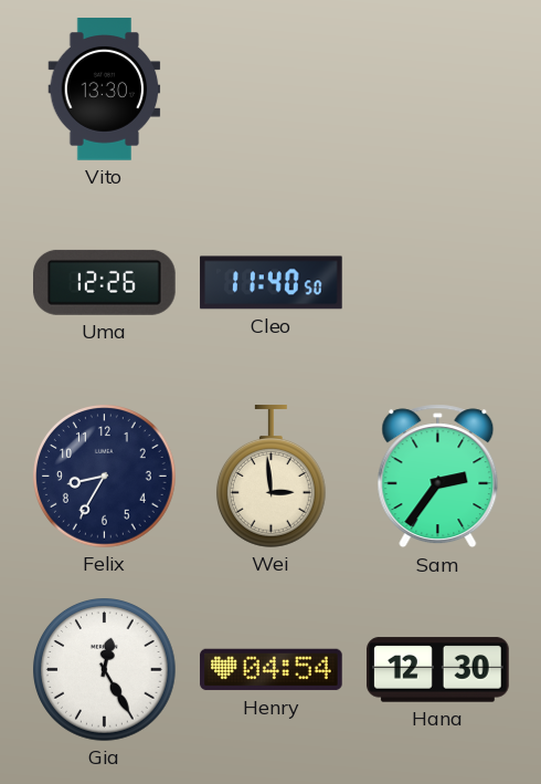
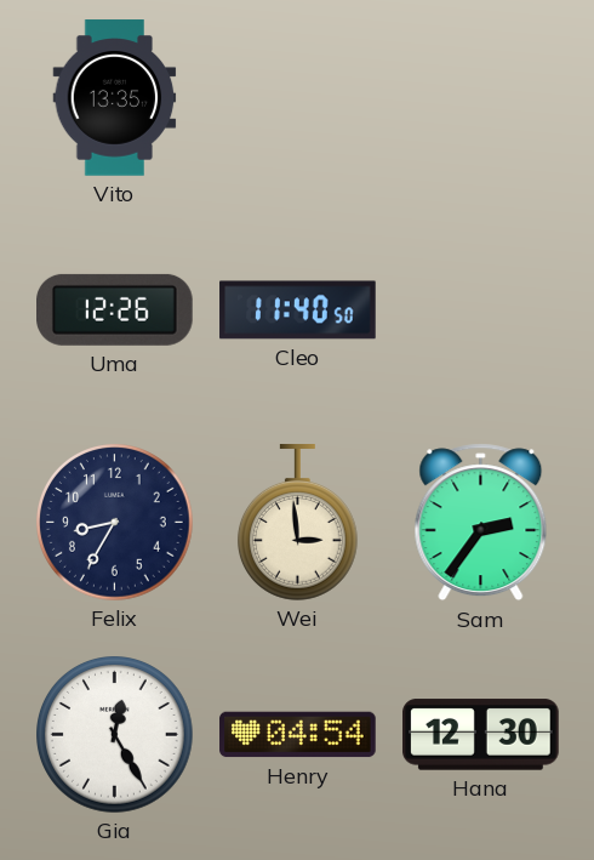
Vito: 13:30 -> 13:35
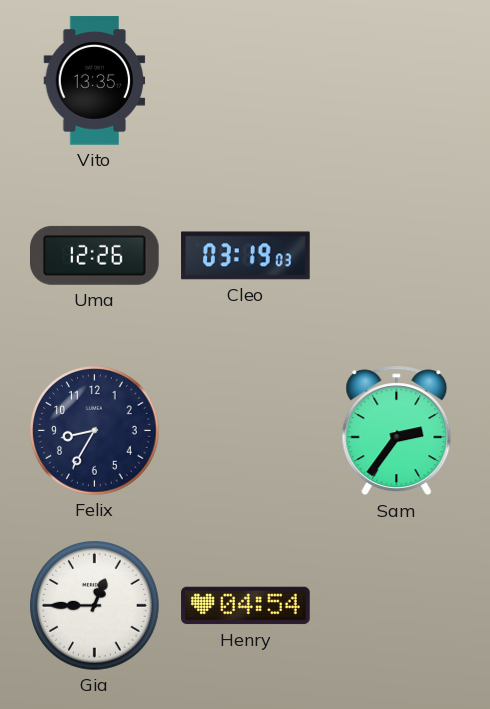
Cleo: 11:40 -> 03:19
Wei: 2:59 -> none
Gia: 12:25 -> 12:45
Hana: 12:30 -> none
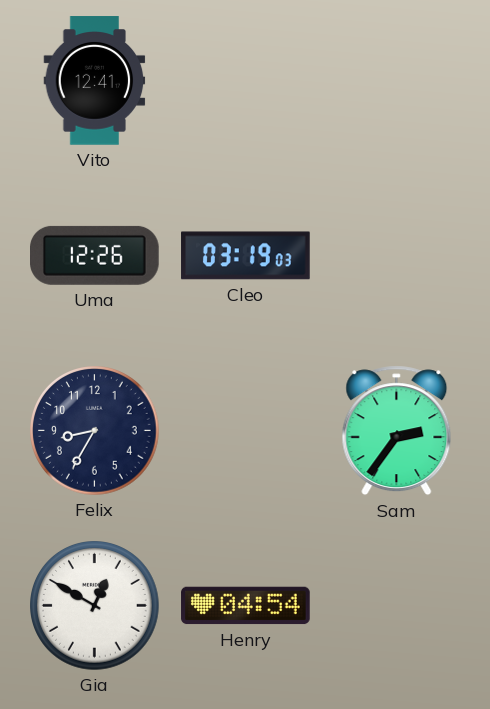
Vito: 13:35 -> 12:41
Gia: 12:45 -> 12:50
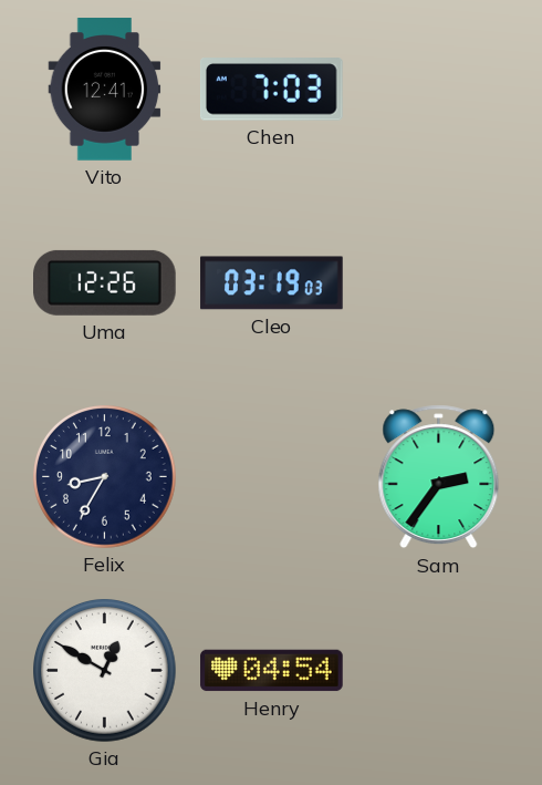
Chen: none -> 7:03
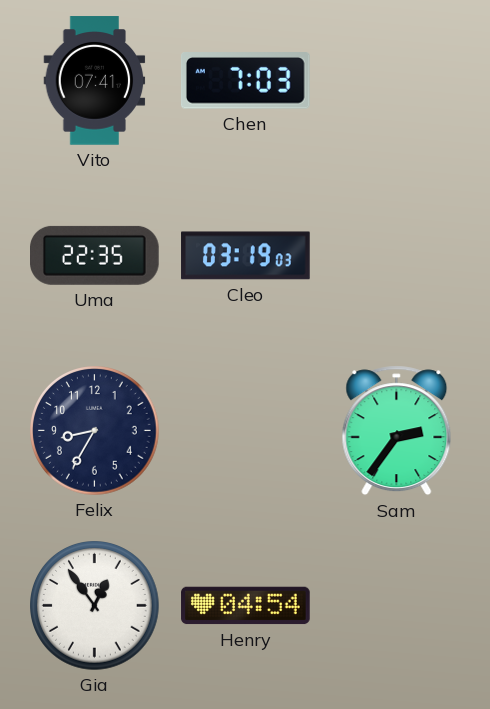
Vito: 12:41 -> 07:41
Uma: 12:26 -> 22:35
Gia: 12:50 -> 12:54
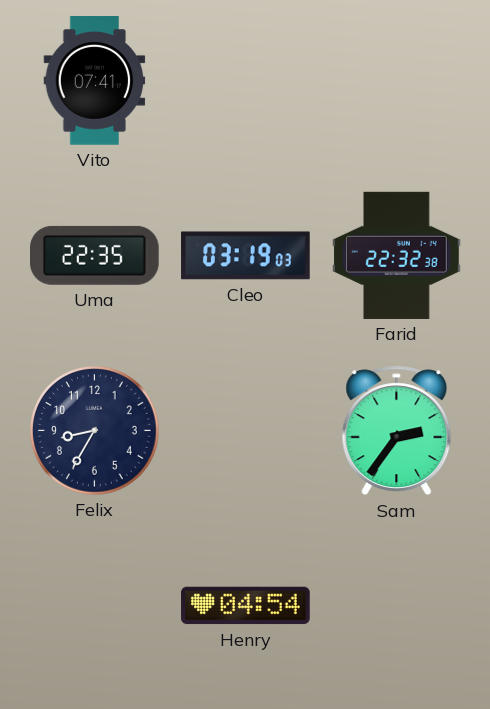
Chen: 7:03 -> none
Farid: none -> 22:32
Gia: 12:54 -> none
